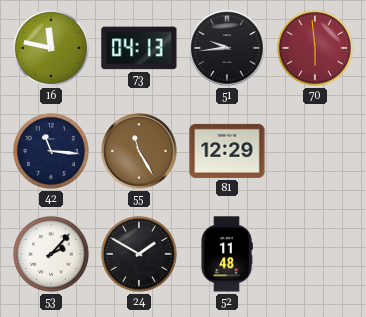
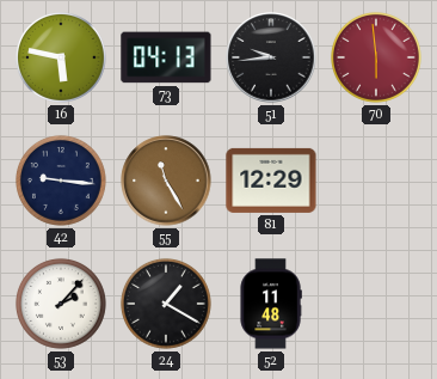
16: 11:47 -> 5:47
42: 11:16 -> 9:16
24: 1:50 -> 1:20
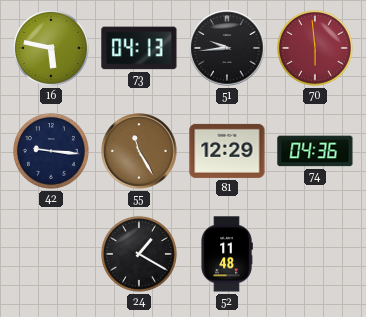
74: none -> 04:36
53: 2:07 -> none
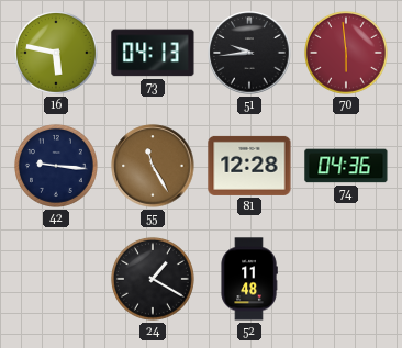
81: 12:29 -> 12:28
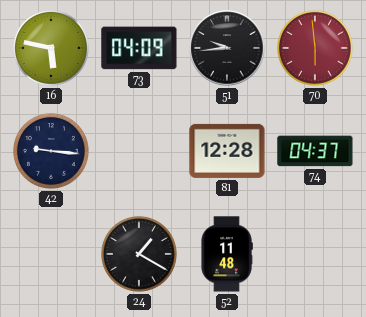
73: 04:13 -> 04:09
55: 11:25 -> none
74: 04:36 -> 04:37
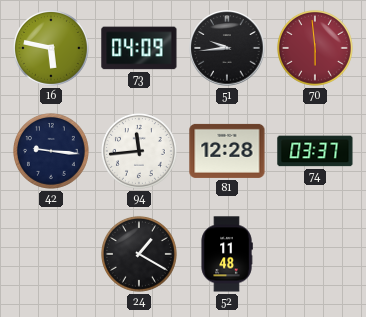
94: none -> 11:44
74: 04:37 -> 03:37
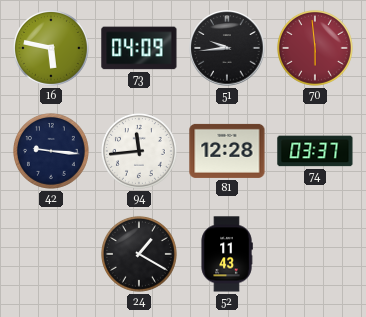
52: 11:48 -> 11:43
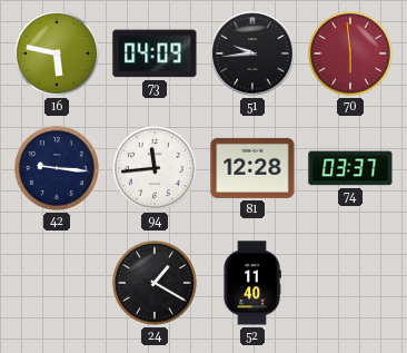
52: 11:43 -> 11:40
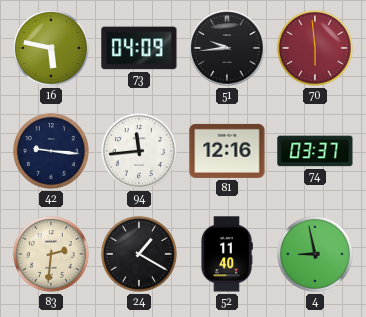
81: 12:28 -> 12:16
83: none -> 2:31
4: none -> 8:58
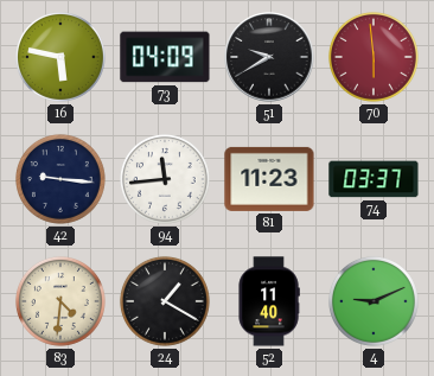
51: 9:44 -> 9:40
81: 12:16 -> 11:23
83: 2:31 -> 4:31
4: 8:58 -> 9:11
